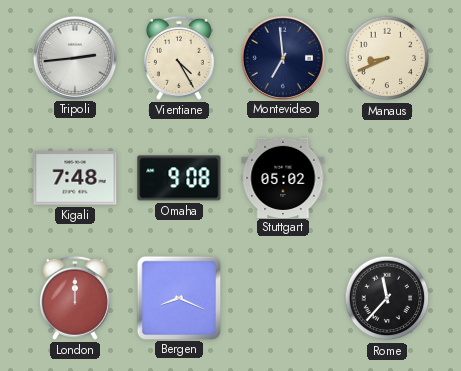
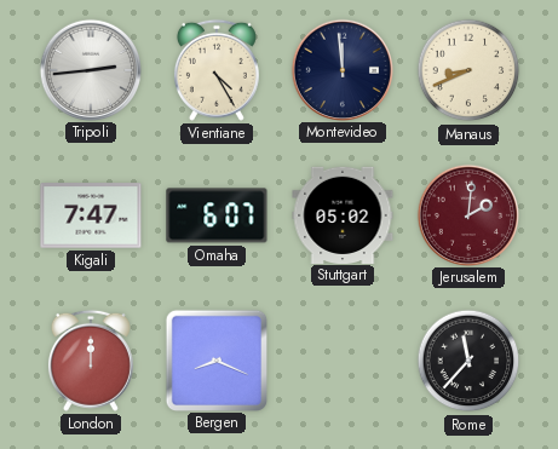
Montevideo: 6:59 -> 11:59
Kigali: 7:48 -> 7:47
Omaha: 9:08 -> 6:07
Jerusalem: none -> 2:01
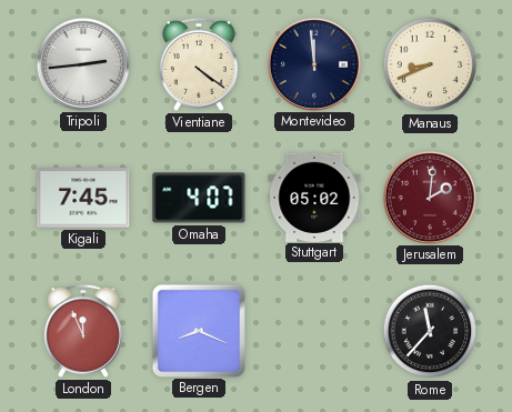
Vientiane: 4:25 -> 4:21
Kigali: 7:47 -> 7:45
Omaha: 6:07 -> 4:07
London: 12:00 -> 11:56
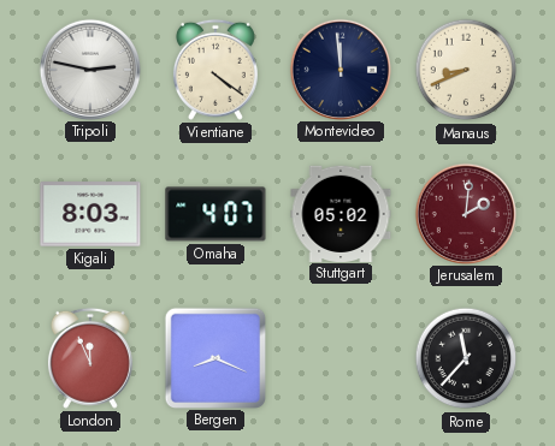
Tripoli: 2:44 -> 2:47
Kigali: 7:45 -> 8:03
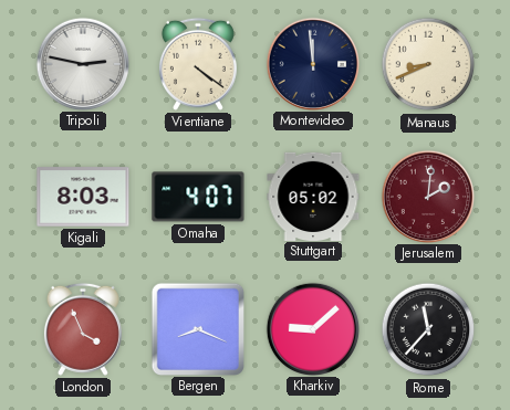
London: 11:56 -> 3:56
Kharkiv: none -> 9:08
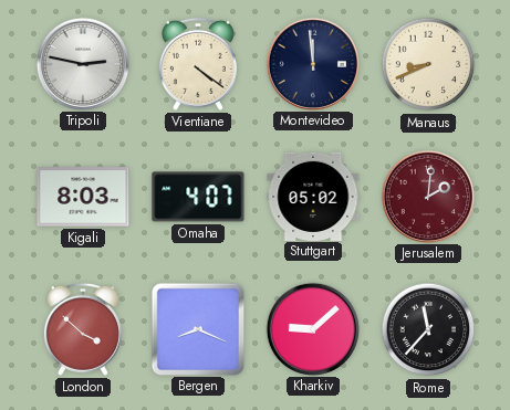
London: 3:56 -> 3:52
